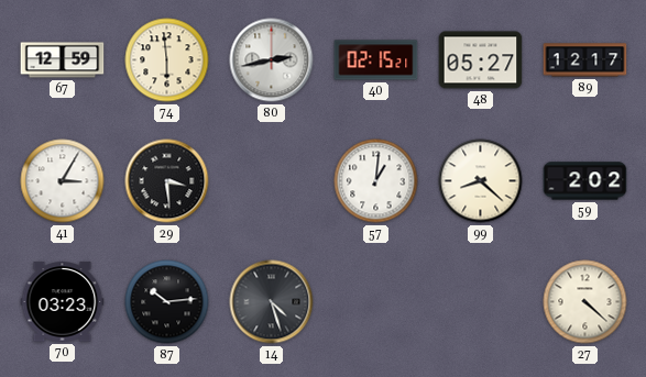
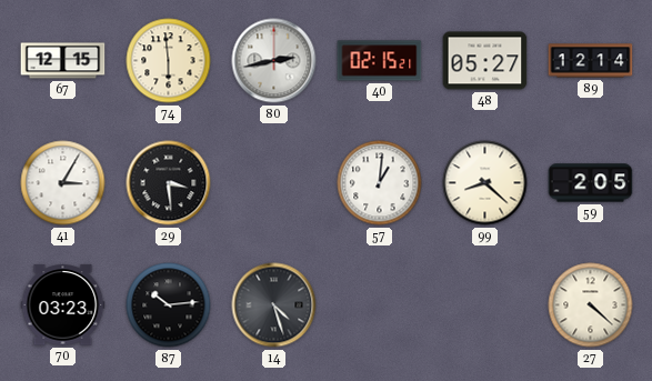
67: 12:59 -> 12:15
89: 12:17 -> 12:14
59: 2:02 -> 2:05
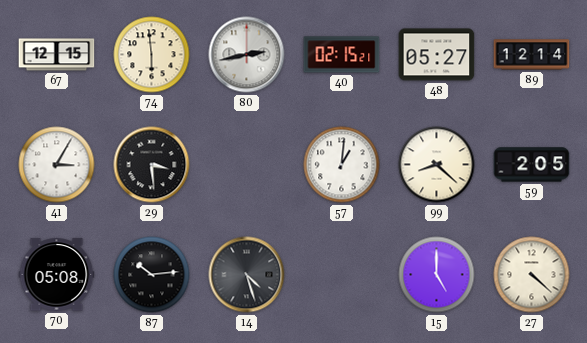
70: 03:23 -> 05:08
15: none -> 5:00
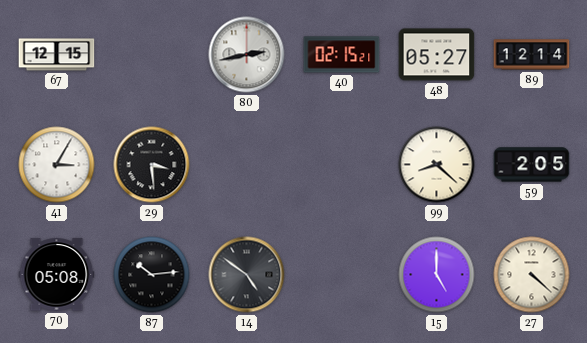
74: 5:59 -> none
57: 1:01 -> none
14: 4:27 -> 4:51
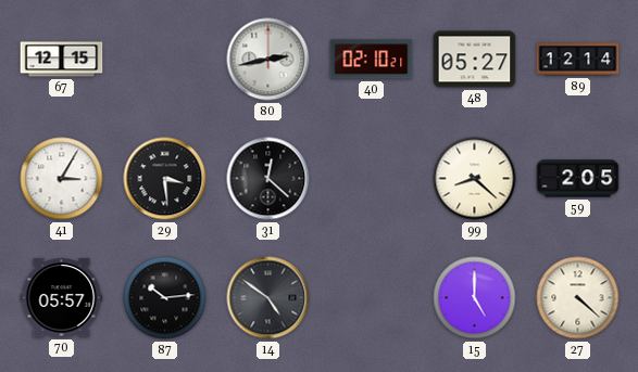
40: 02:15 -> 02:10
31: none -> 12:22
70: 05:08 -> 05:57
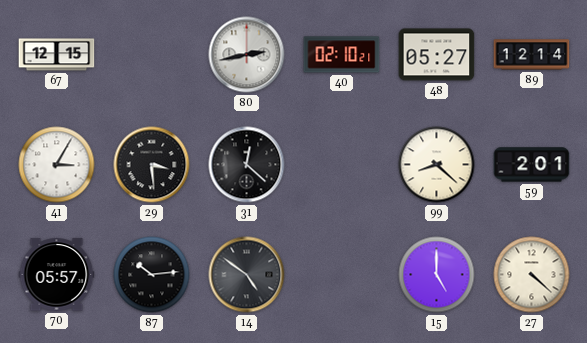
59: 2:05 -> 2:01
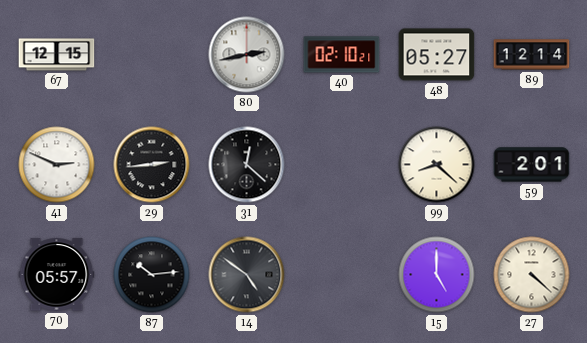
41: 3:05 -> 2:49
29: 3:29 -> 2:44
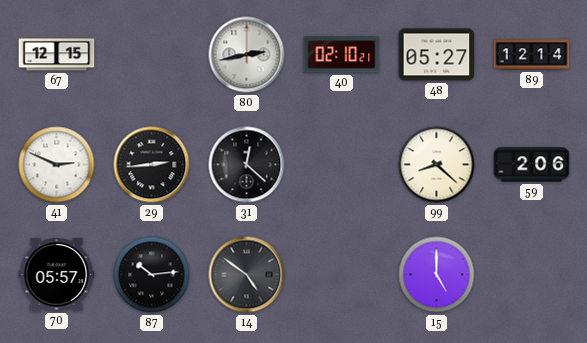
59: 2:01 -> 2:06
27: 4:22 -> none
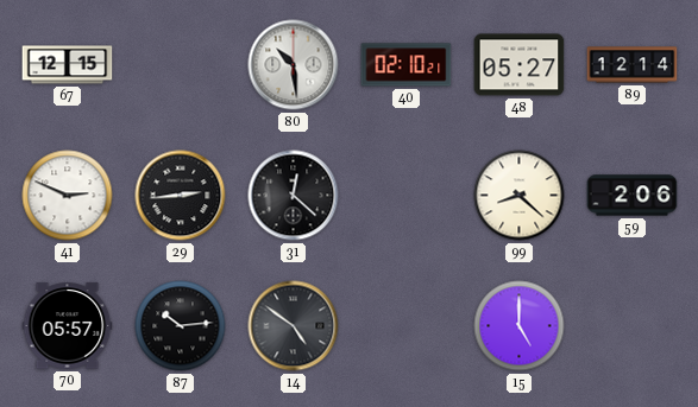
80: 2:43 -> 10:29
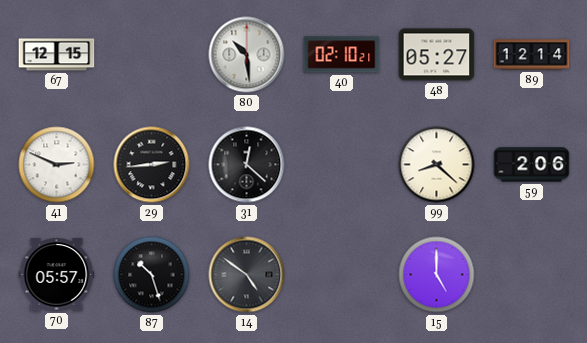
87: 10:14 -> 10:27
